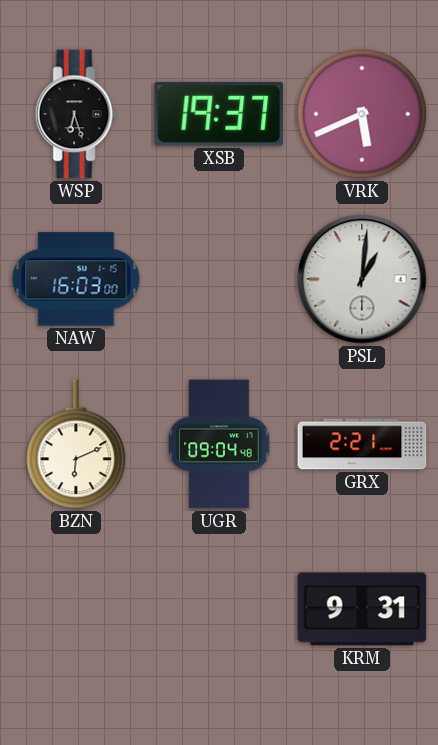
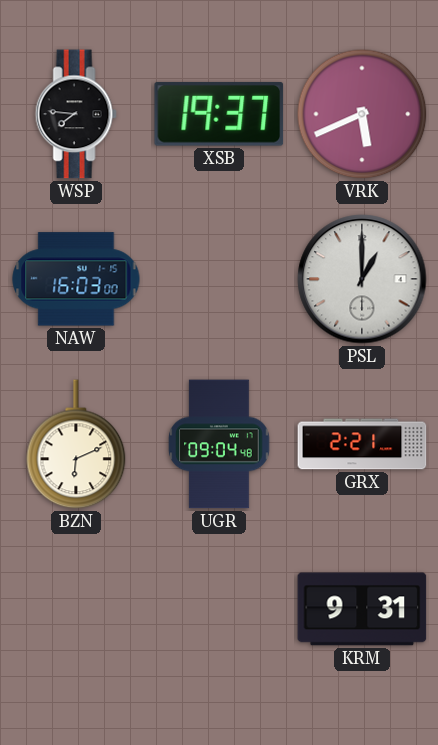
WSP: 6:27 -> 7:46
PSL: 1:01 -> 1:00
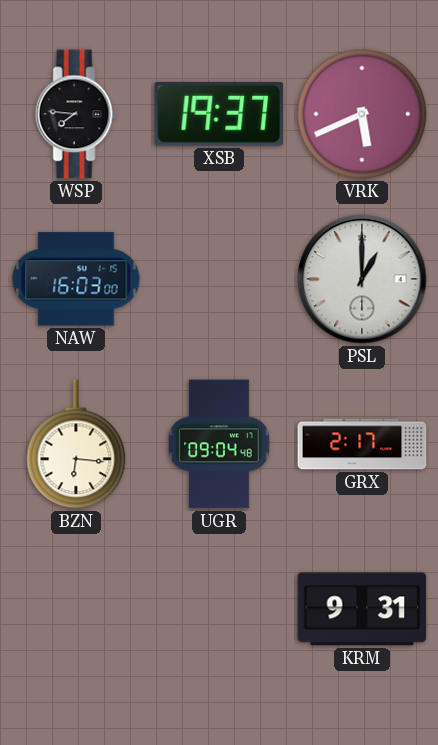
BZN: 6:11 -> 6:16
GRX: 2:21 -> 2:17
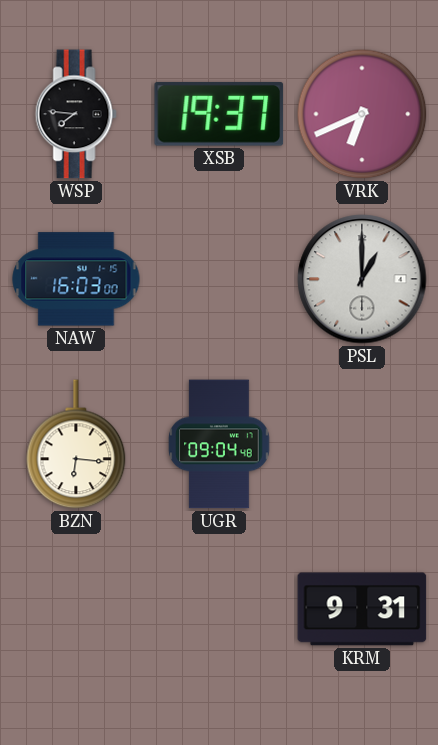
VRK: 5:41 -> 6:41
GRX: 2:17 -> none
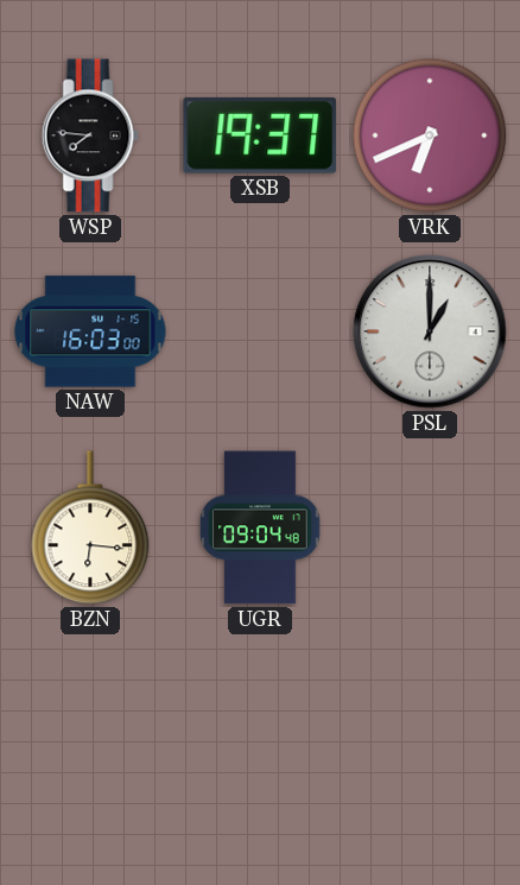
KRM: 9:31 -> none
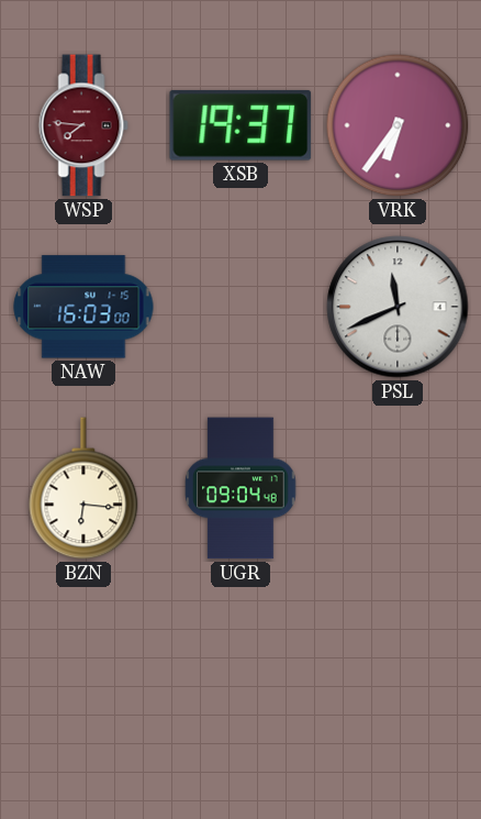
WSP dial: black -> burgundy
VRK: 6:41 -> 6:36
PSL: 1:00 -> 11:41
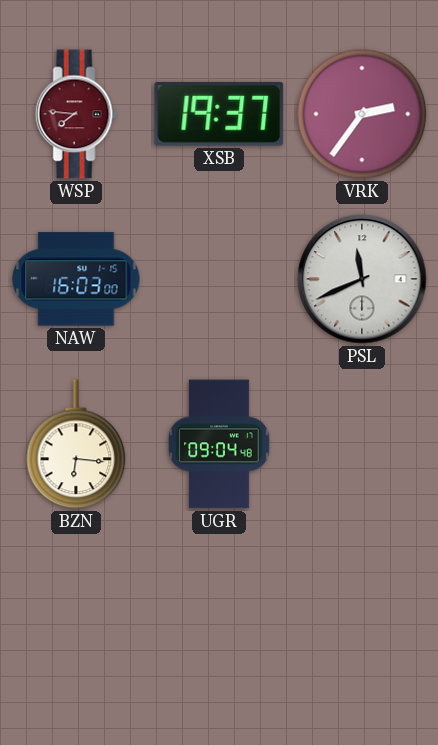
VRK: 6:36 -> 2:36
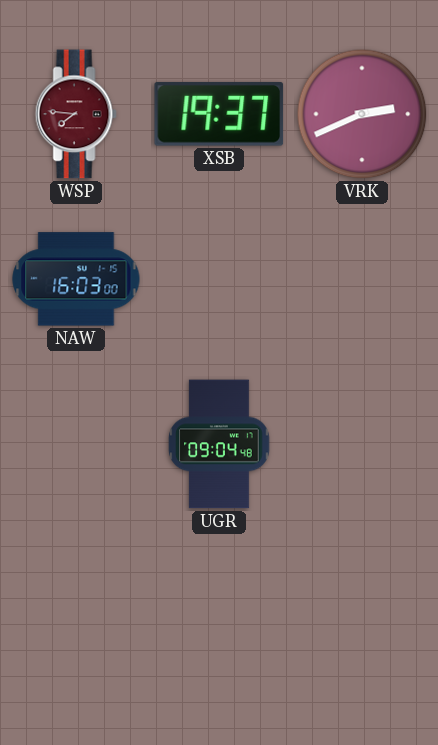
VRK: 2:36 -> 2:41
PSL: 11:41 -> none
BZN: 6:16 -> none
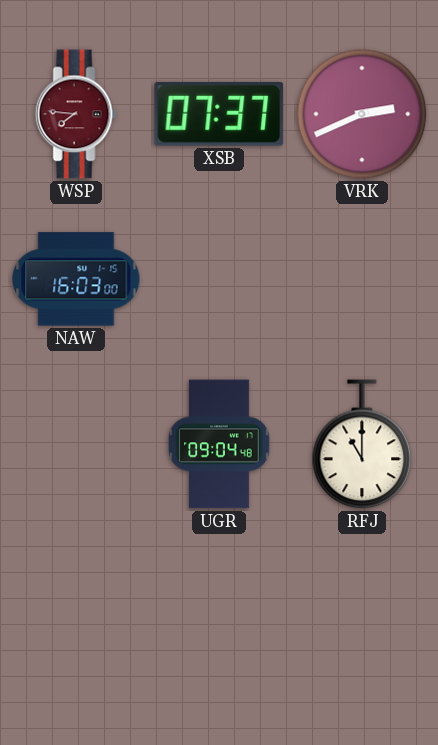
XSB: 19:37 -> 07:37
RFJ: none -> 11:00
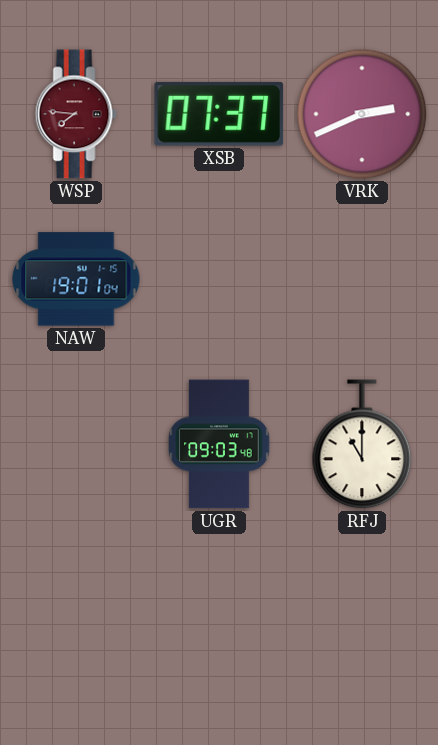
NAW: 16:03 -> 19:01
UGR: 09:04 -> 09:03
